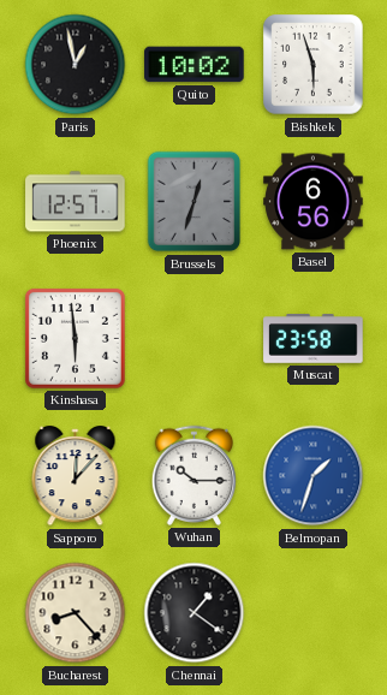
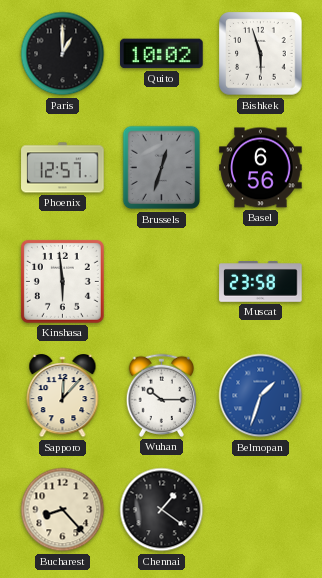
Paris: 12:58 -> 1:00
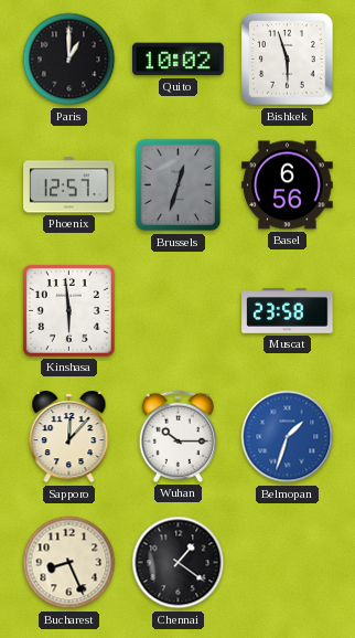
Bucharest: 8:23 -> 8:26
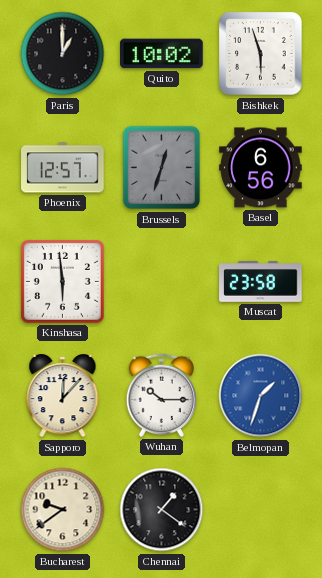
Bucharest: 8:26 -> 9:39
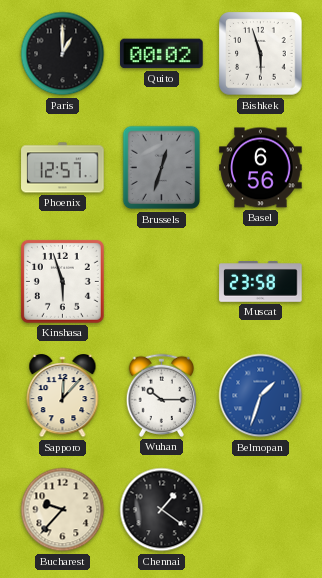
Quito: 10:02 -> 00:02
Kinshasa: 5:59 -> 5:57
Bucharest: 9:39 -> 9:37
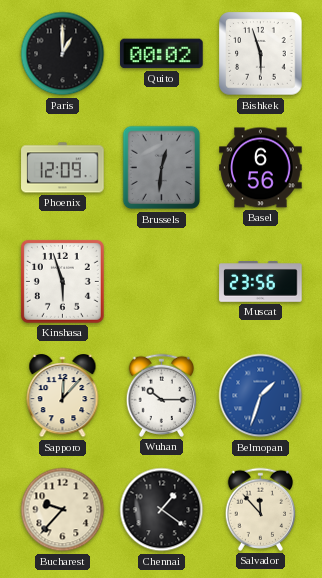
Phoenix: 12:57 -> 12:09
Brussels: 12:33 -> 12:31
Muscat: 23:58 -> 23:56
Salvador: none -> 11:53
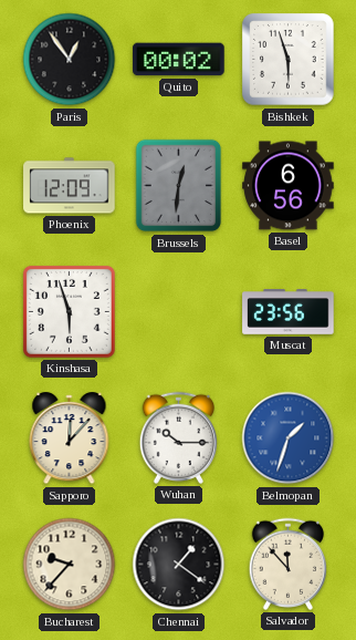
Paris: 1:00 -> 12:54
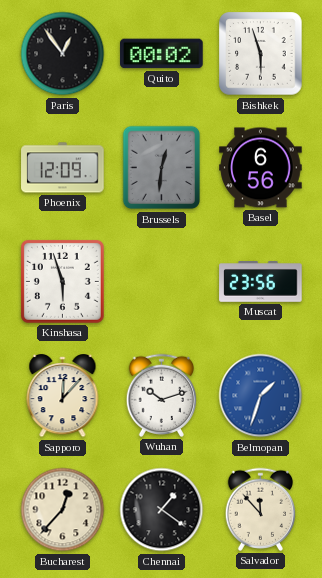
Wuhan: 10:15 -> 10:12
Bucharest: 9:37 -> 12:37
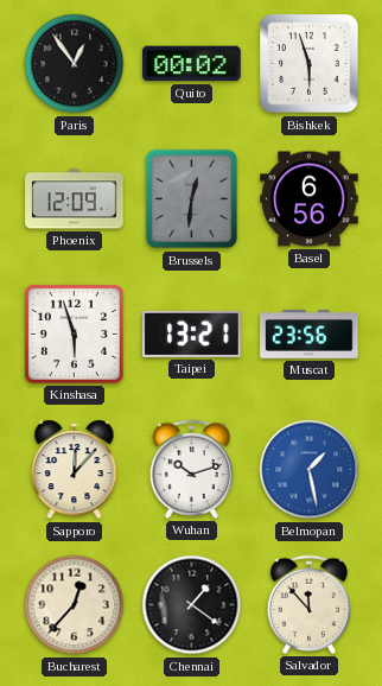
Taipei: none -> 13:21
Belmopan: 1:33 -> 1:28
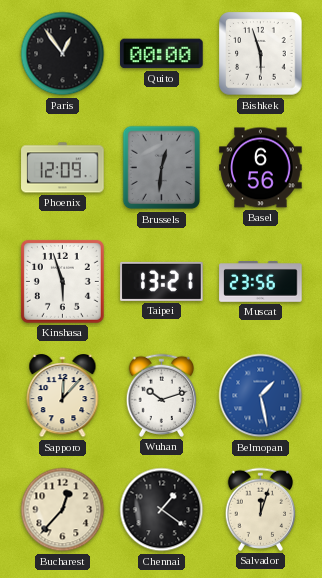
Quito: 00:02 -> 00:00
Salvador: 11:53 -> 12:03
